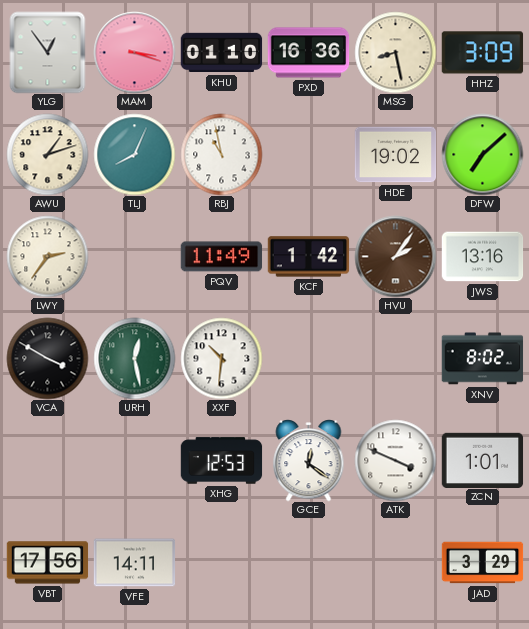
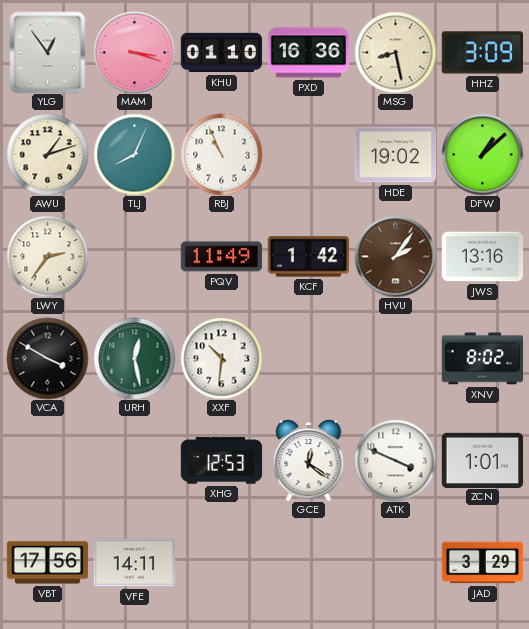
RBJ: 10:58 -> 10:56
DFW: 7:08 -> 1:08
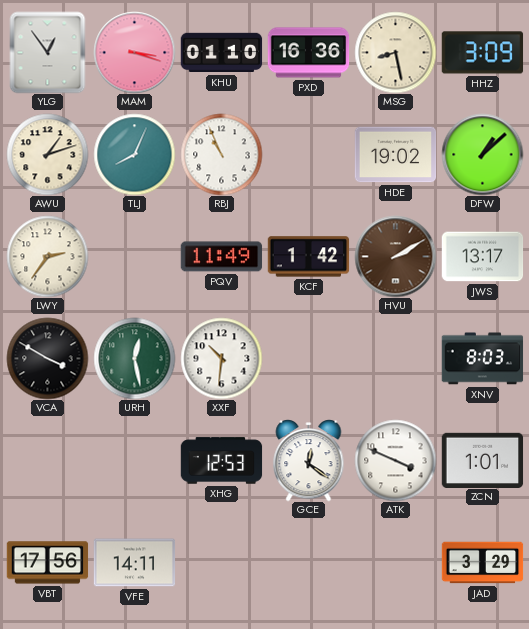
HVU: 2:06 -> 2:10
JWS: 13:16 -> 13:17
XNV: 8:02 -> 8:03
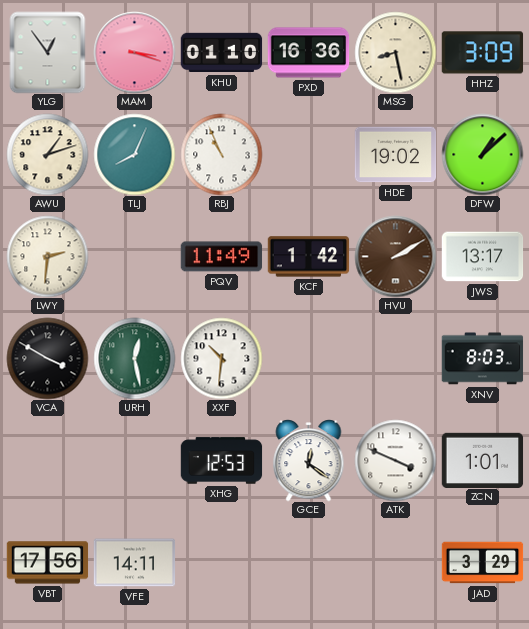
LWY: 2:36 -> 2:31
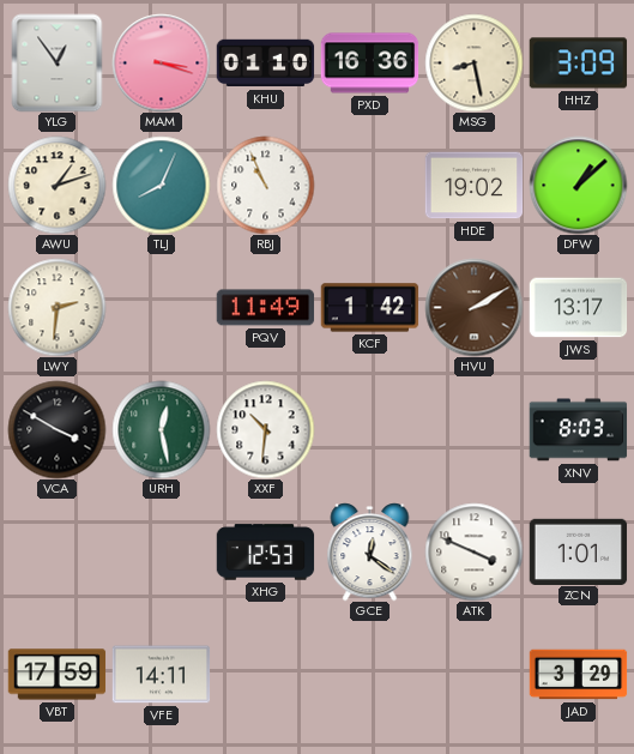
VBT: 17:56 -> 17:59
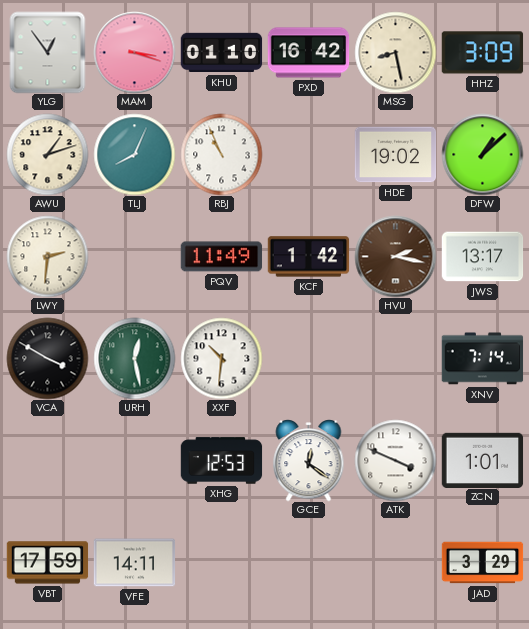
PXD: 16:36 -> 16:42
HVU: 2:10 -> 2:17
XNV: 8:03 -> 7:14
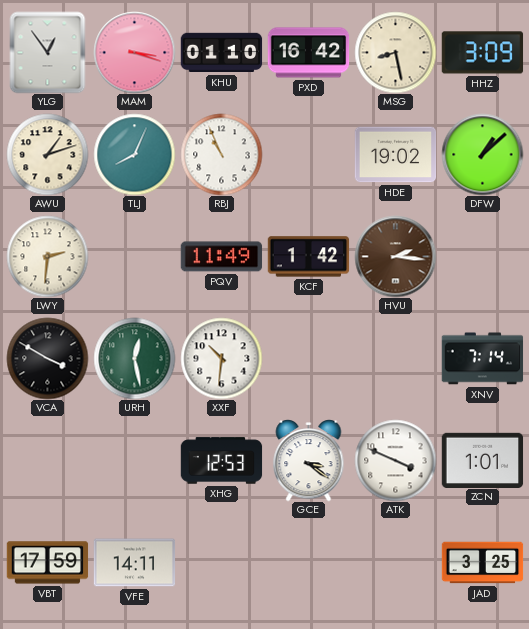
HVU: 2:17 -> 2:16
JWS: 13:17 -> none
GCE: 12:21 -> 3:21
JAD: 3:29 -> 3:25
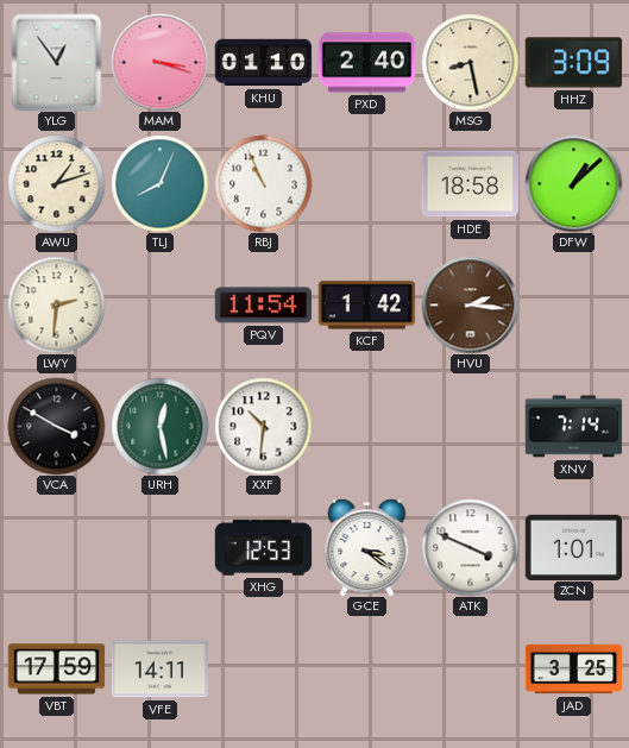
PXD: 16:42 -> 2:40
HDE: 19:02 -> 18:58
PQV: 11:49 -> 11:54
